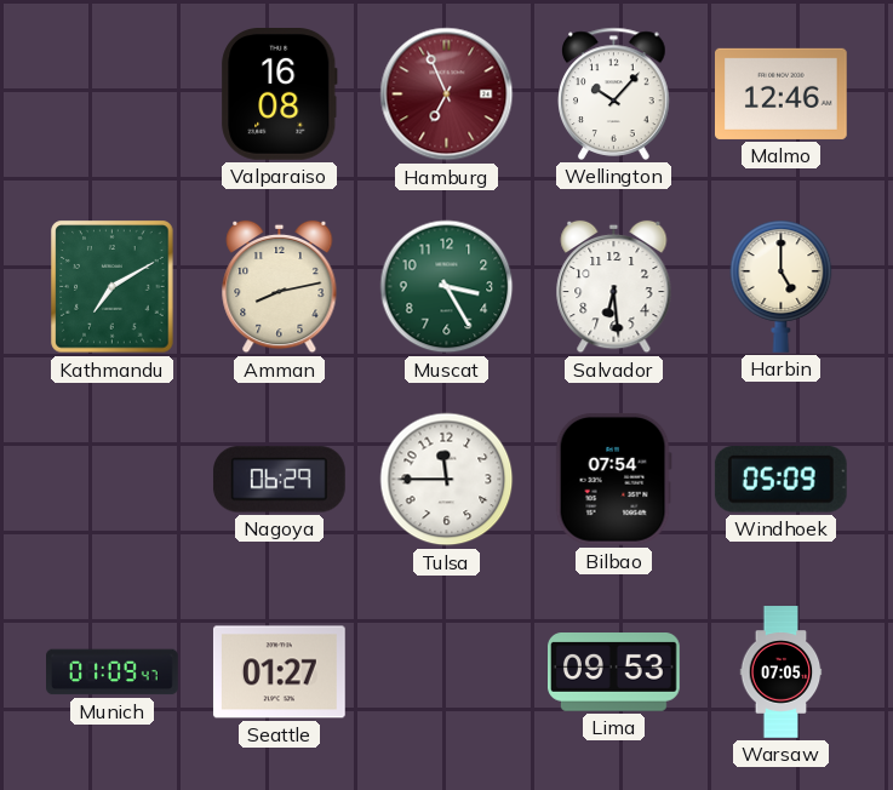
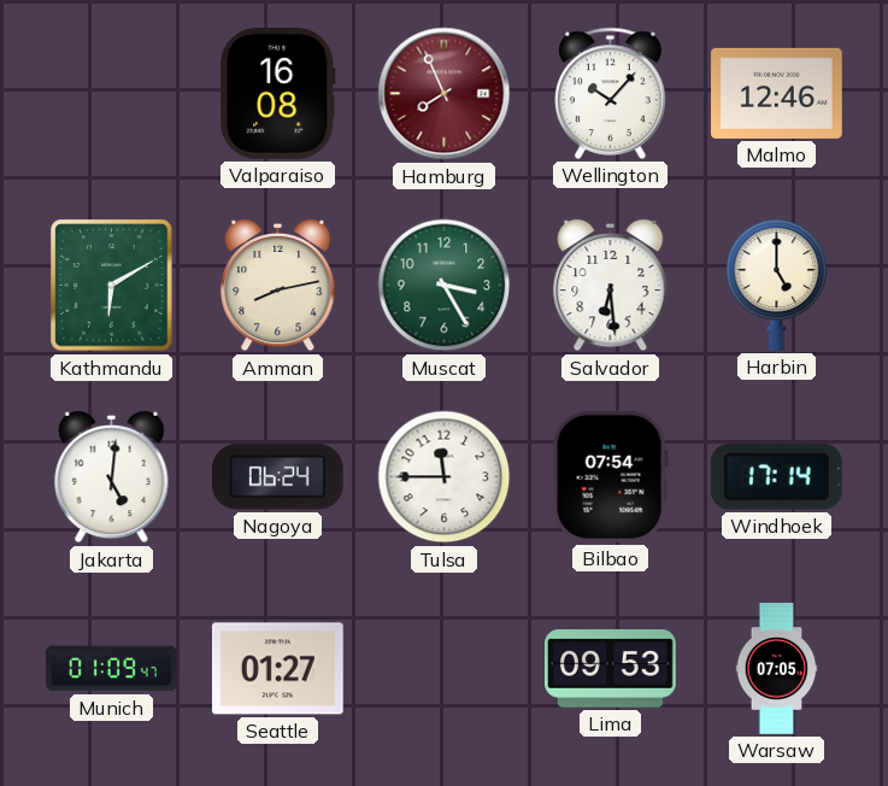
Hamburg: 6:56 -> 7:56
Kathmandu: 7:10 -> 6:10
Jakarta: none -> 5:01
Nagoya: 06:29 -> 06:24
Windhoek: 05:09 -> 17:14
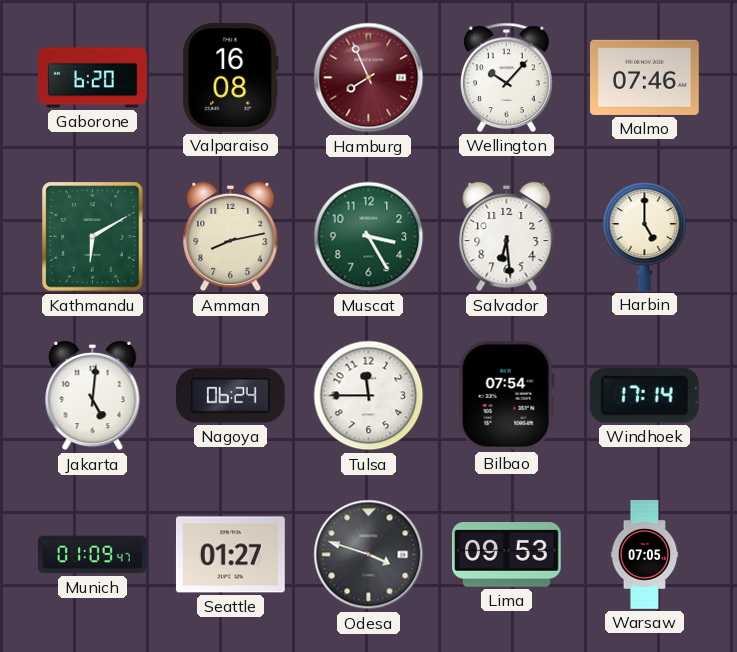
Gaborone: none -> 6:20
Malmo: 12:46 -> 07:46
Odesa: none -> 3:48
